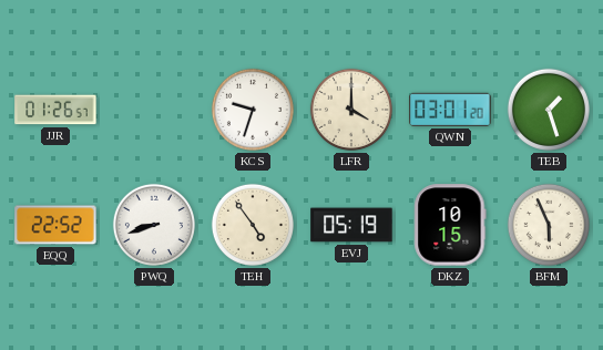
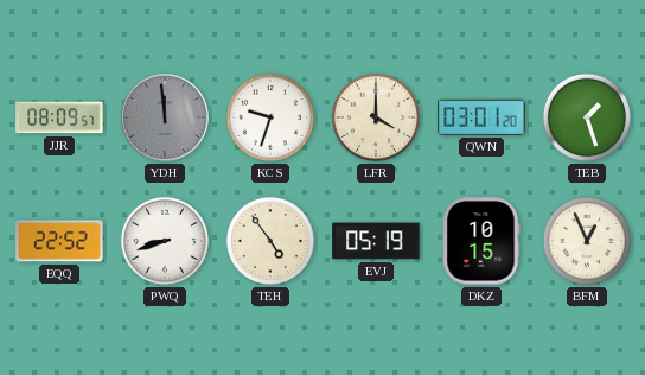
JJR: 01:26 -> 08:09
YDH: none -> 11:59
BFM: 5:56 -> 12:56
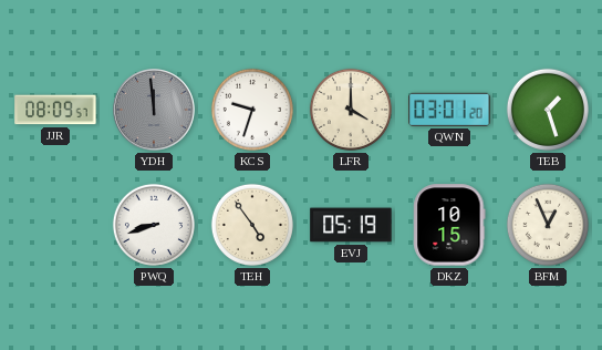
EQQ: 22:52 -> none
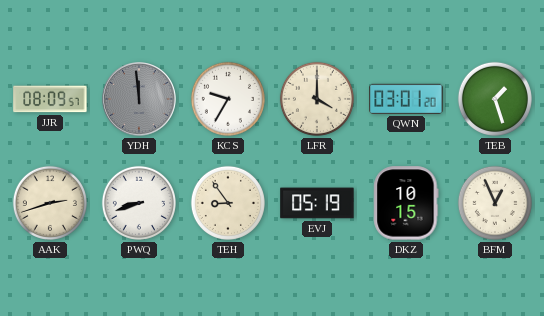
KCS: 9:33 -> 9:35
AAK: none -> 2:42
TEH: 4:54 -> 8:54
